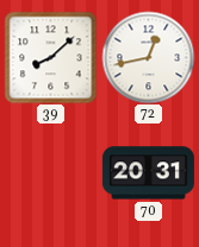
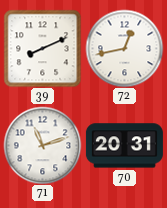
39: 8:08 -> 8:11
71: none -> 11:12
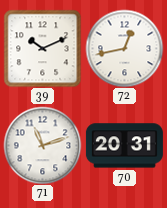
39: 8:11 -> 10:11
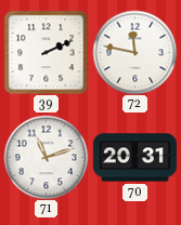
39: 10:11 -> 2:11
72: 12:43 -> 11:47
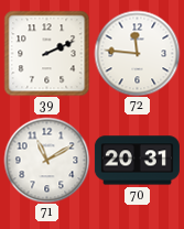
72: 11:47 -> 11:46
71: 11:12 -> 11:10
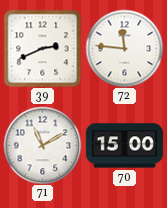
39: 2:11 -> 2:41
70: 20:31 -> 15:00
